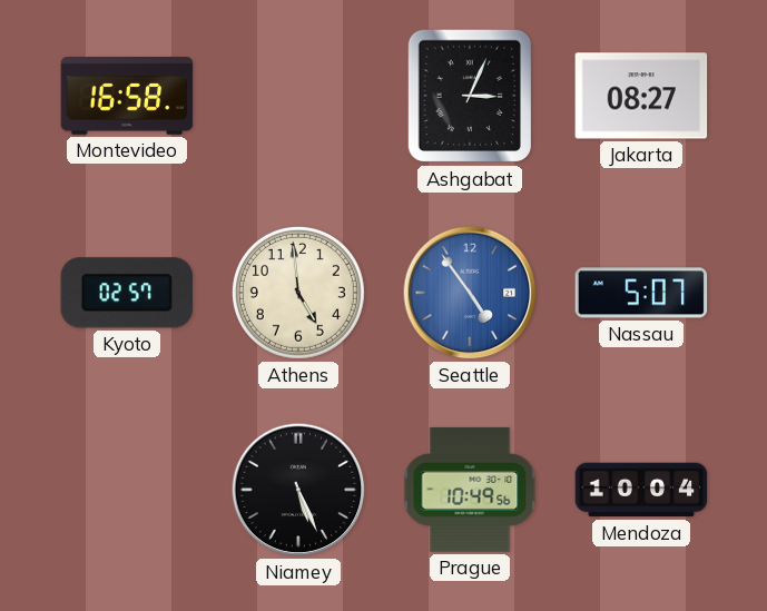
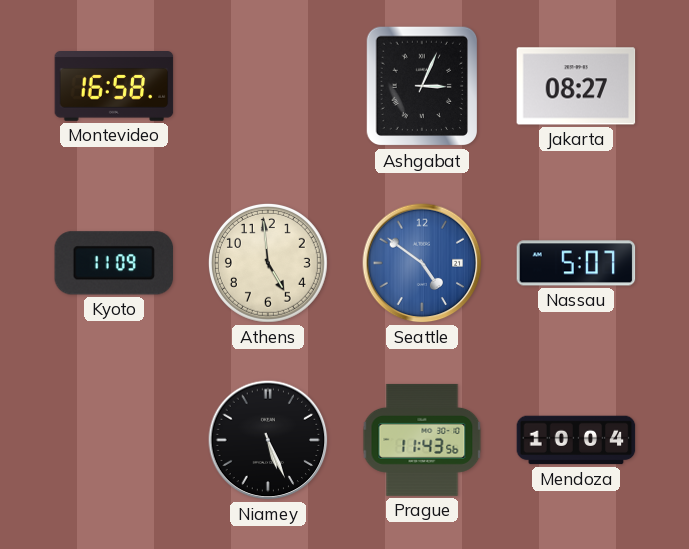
Kyoto: 02:57 -> 11:09
Seattle: 4:54 -> 4:51
Prague: 10:49 -> 11:43
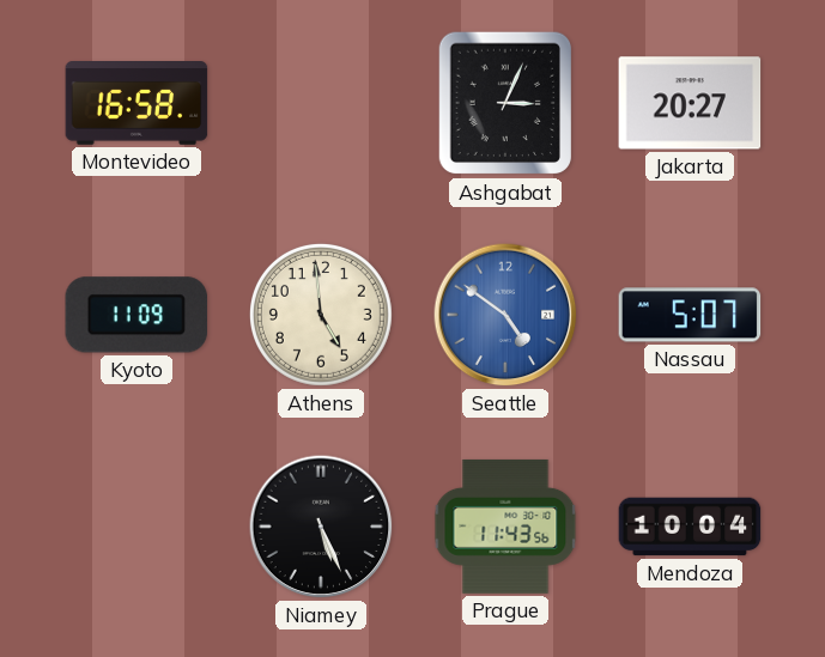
Jakarta: 08:27 -> 20:27
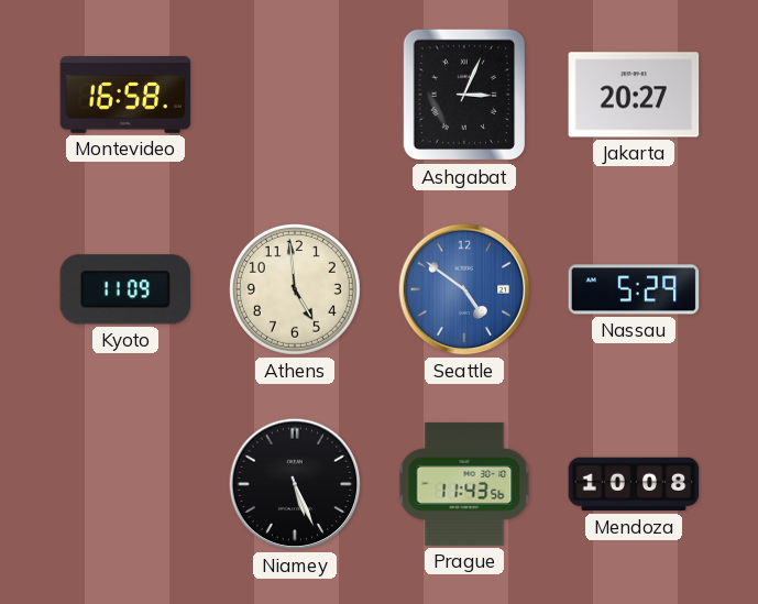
Nassau: 5:07 -> 5:29
Mendoza: 10:04 -> 10:08
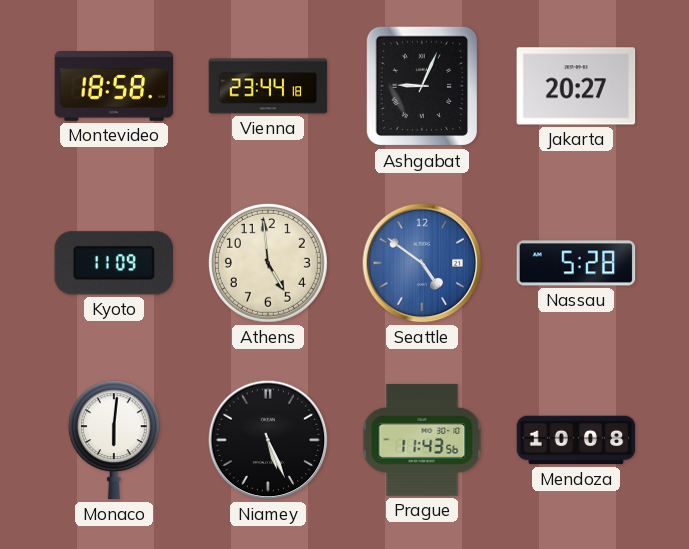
Montevideo: 16:58 -> 18:58
Vienna: none -> 23:44
Ashgabat: 3:04 -> 9:04
Nassau: 5:29 -> 5:28
Monaco: none -> 6:01
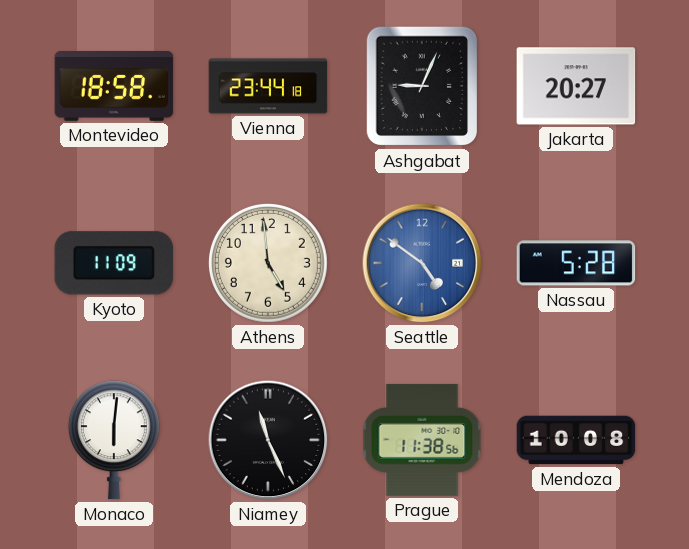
Niamey: 5:26 -> 11:26
Prague: 11:43 -> 11:38
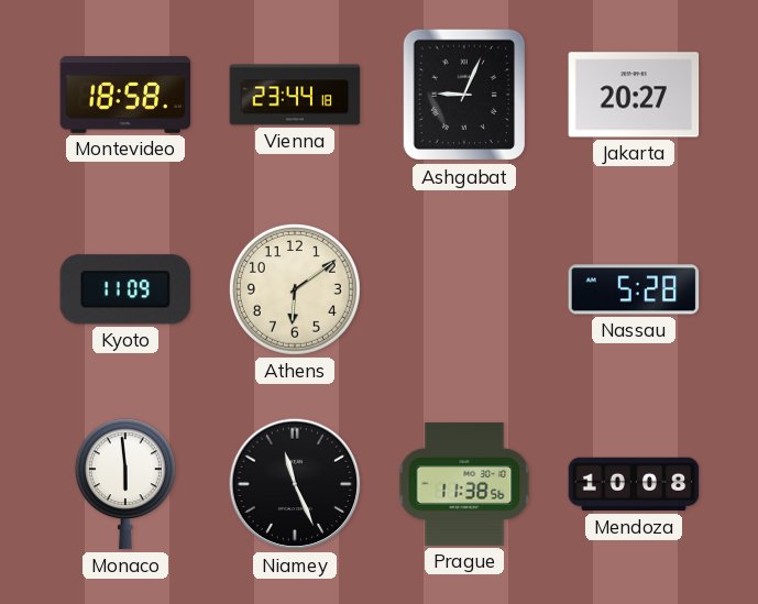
Athens: 4:59 -> 6:09
Seattle: 4:51 -> none
Monaco: 6:01 -> 5:59
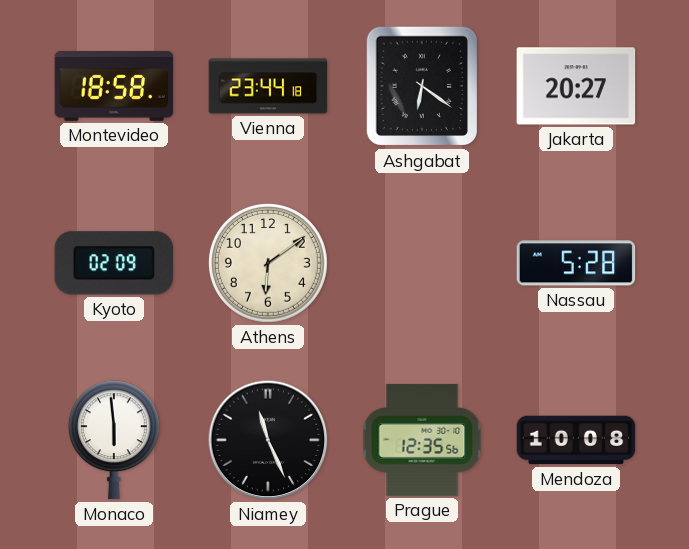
Ashgabat: 9:04 -> 6:21
Kyoto: 11:09 -> 02:09
Prague: 11:38 -> 12:35
